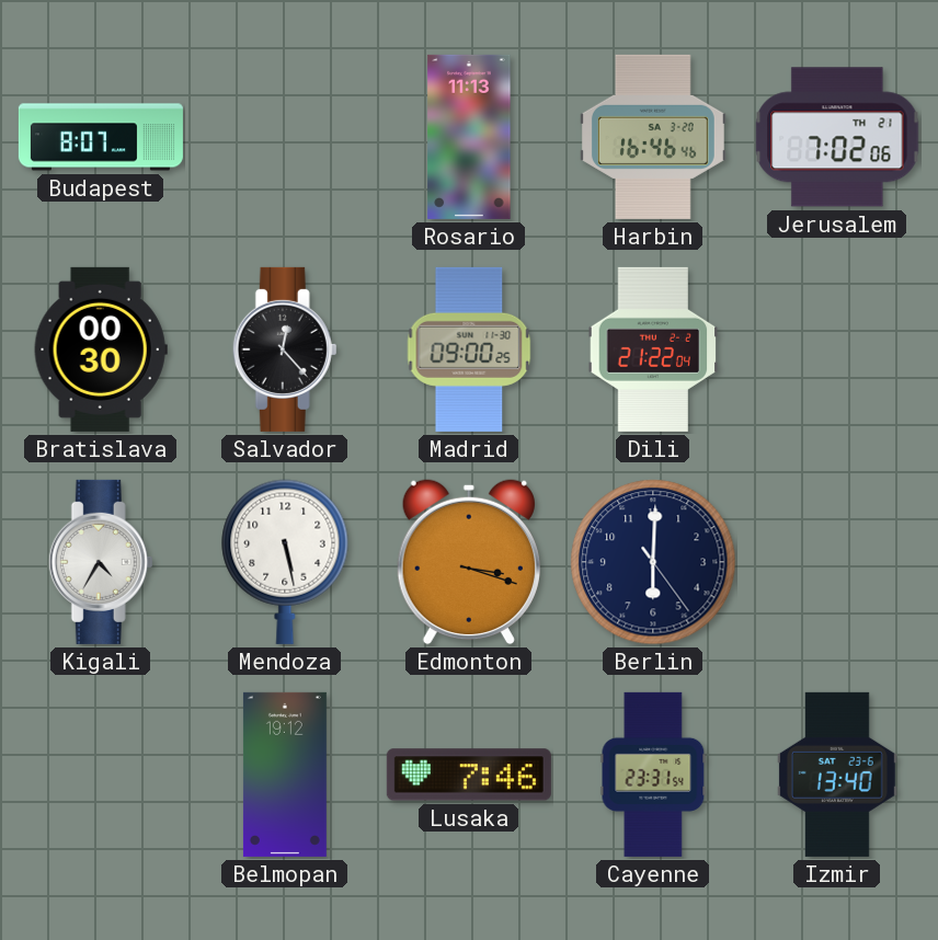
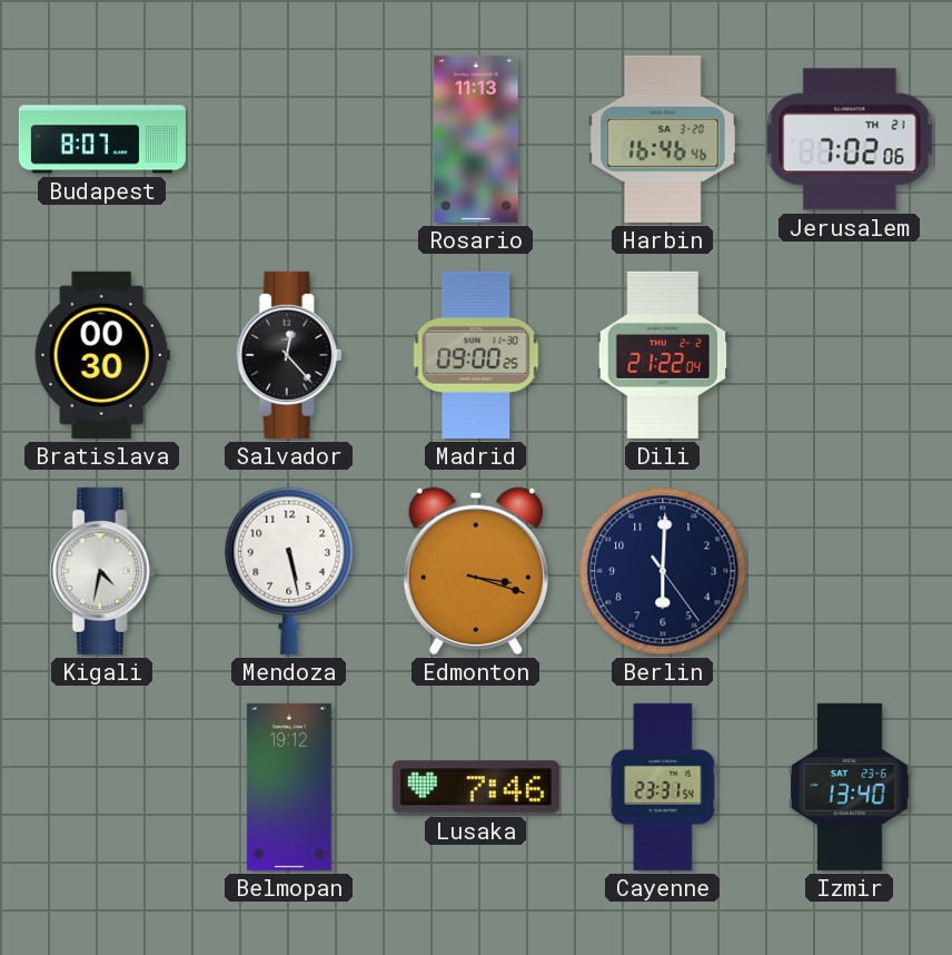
Kigali: 4:35 -> 4:32
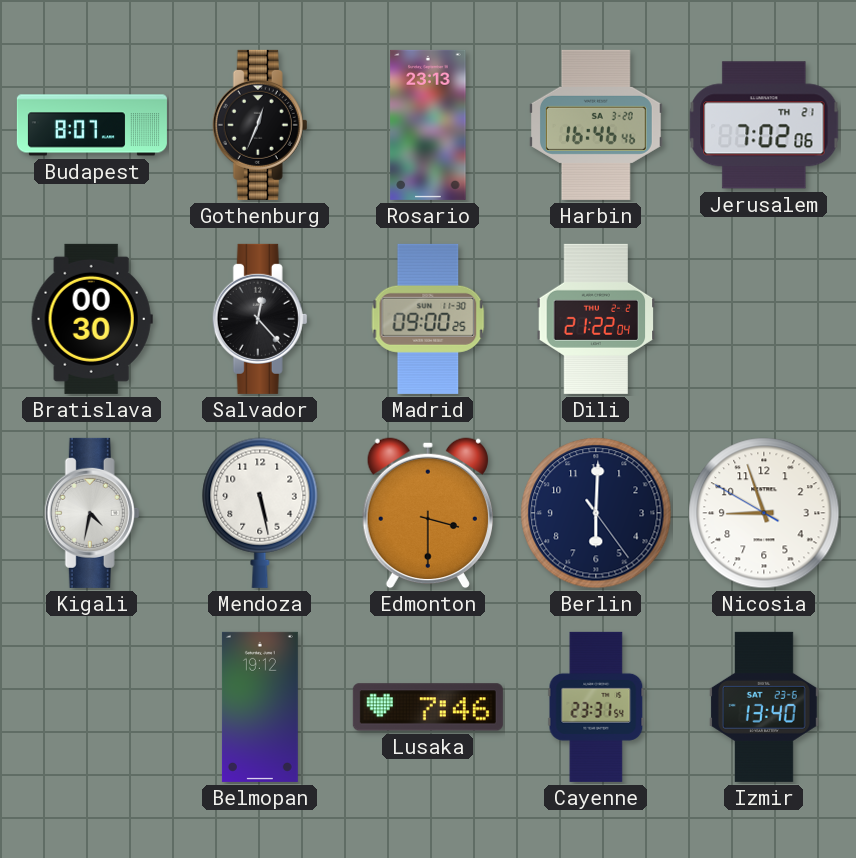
Gothenburg: none -> 12:34
Rosario: 11:13 -> 23:13
Edmonton: 3:18 -> 3:30
Nicosia: none -> 8:56
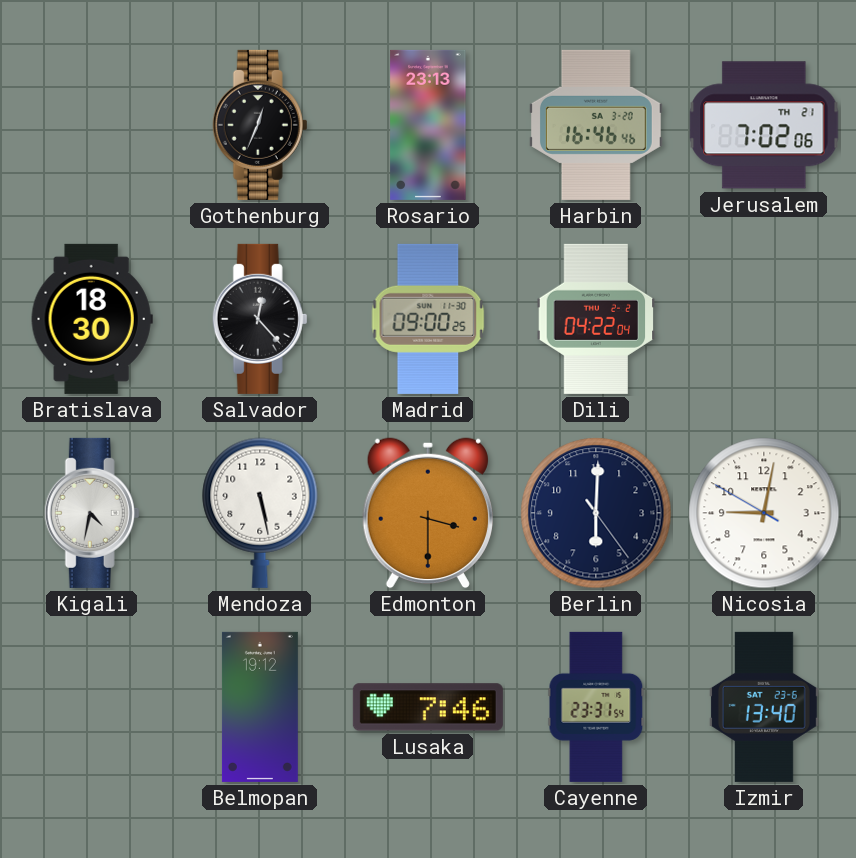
Budapest: 8:07 -> none
Bratislava: 00:30 -> 18:30
Dili: 21:22 -> 04:22
Nicosia: 8:56 -> 9:01
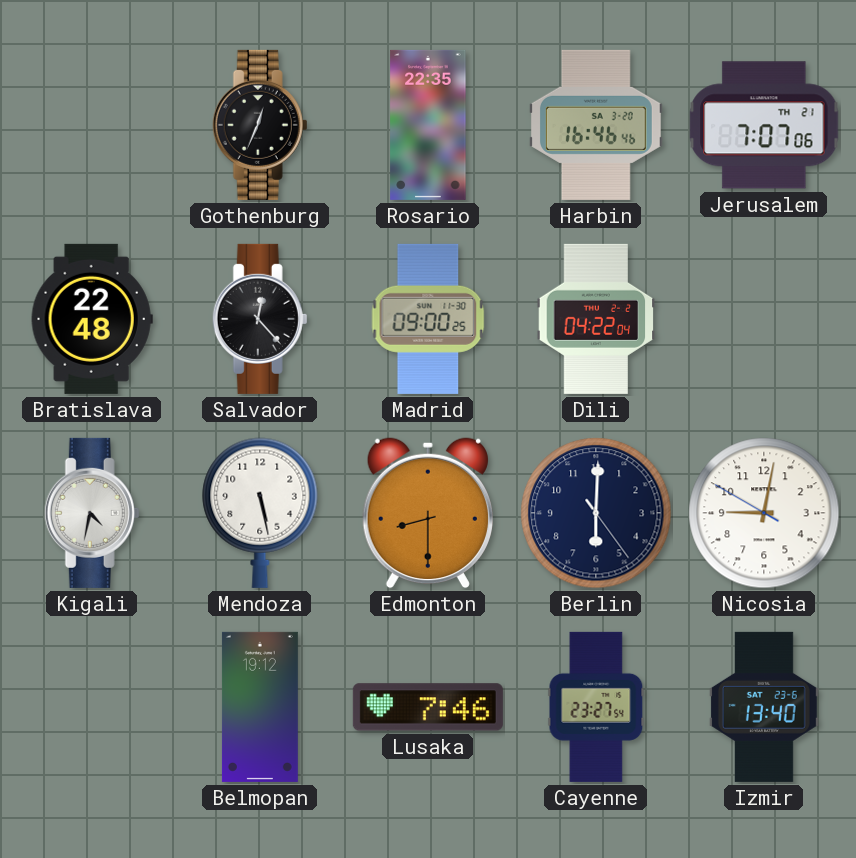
Rosario: 23:13 -> 22:35
Jerusalem: 7:02 -> 7:07
Bratislava: 18:30 -> 22:48
Edmonton: 3:30 -> 8:30
Cayenne: 23:31 -> 23:27
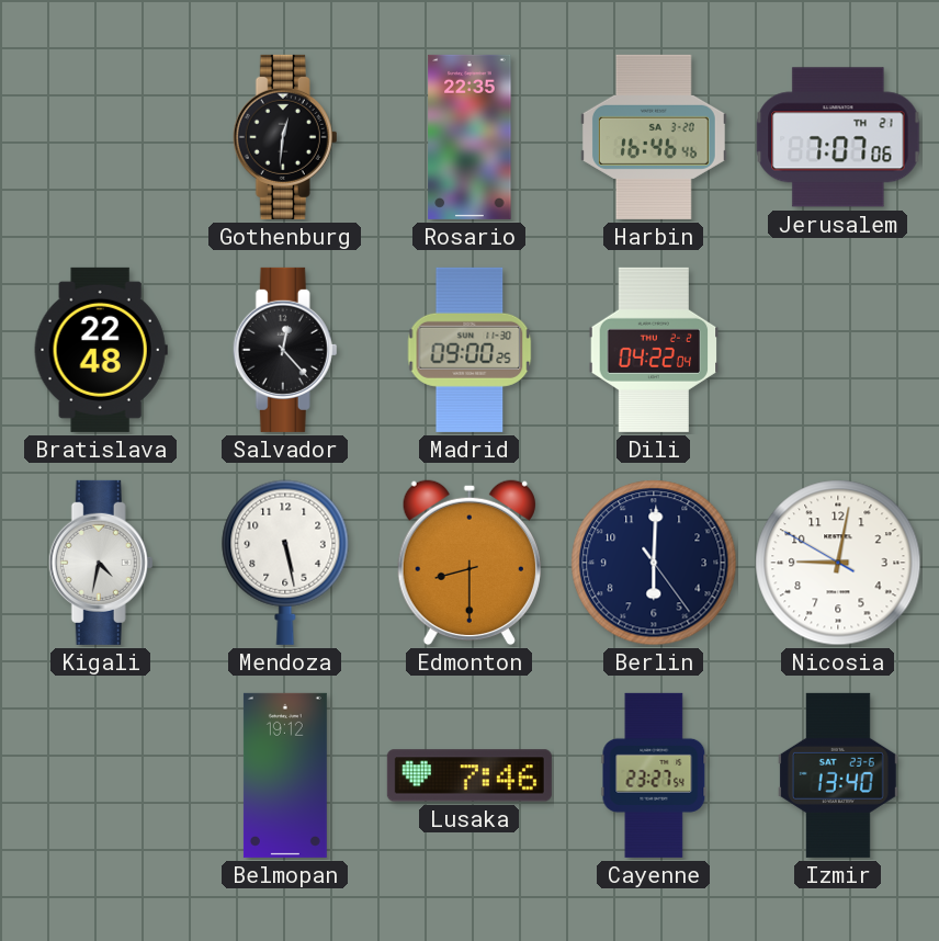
Gothenburg: 12:34 -> 12:31
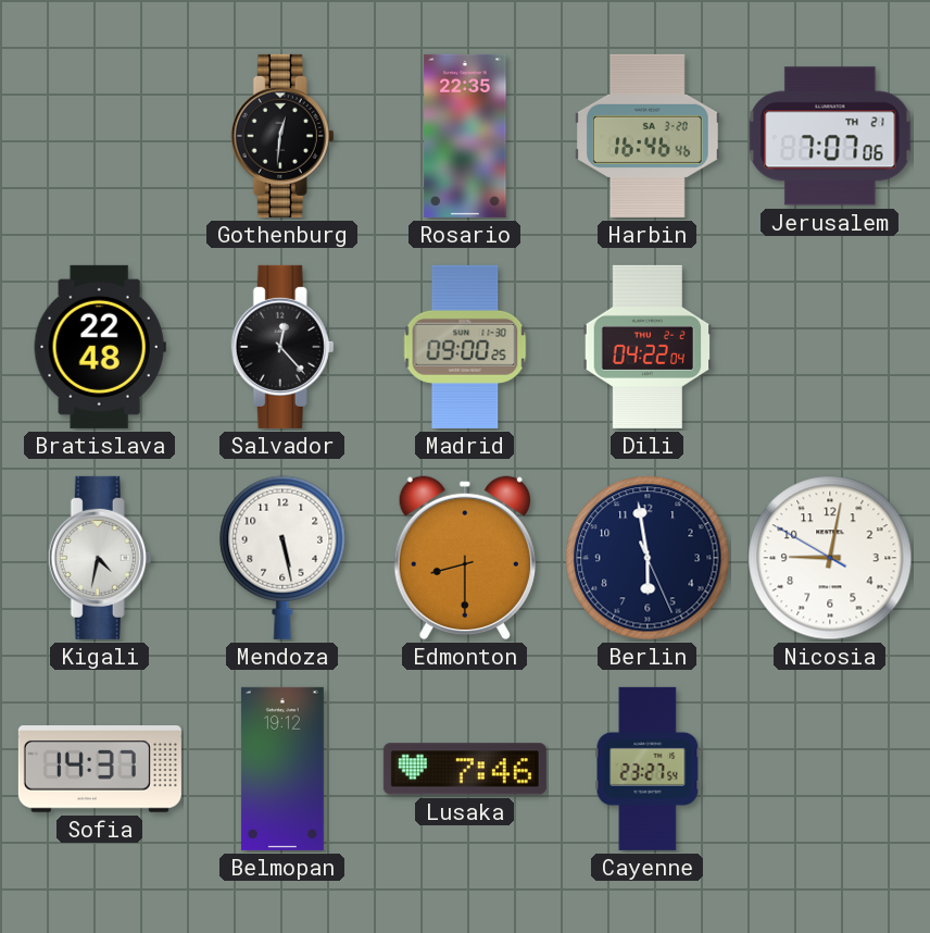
Berlin: 6:00 -> 5:58
Sofia: none -> 14:37
Izmir: 13:40 -> none
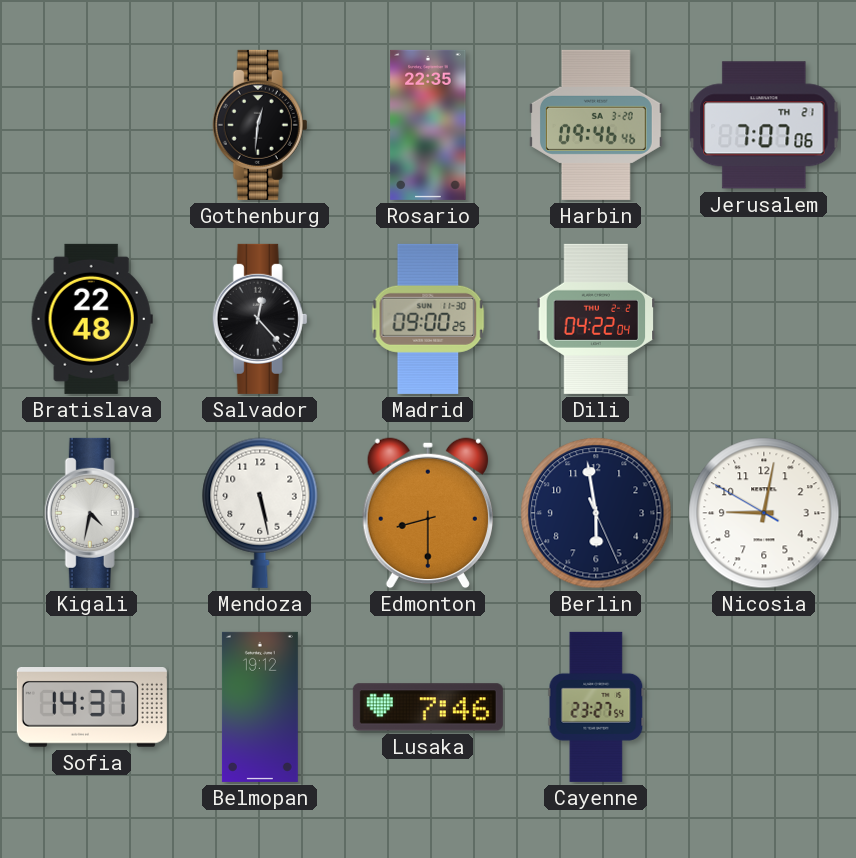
Harbin: 16:46 -> 09:46
